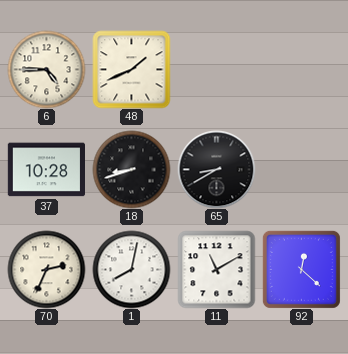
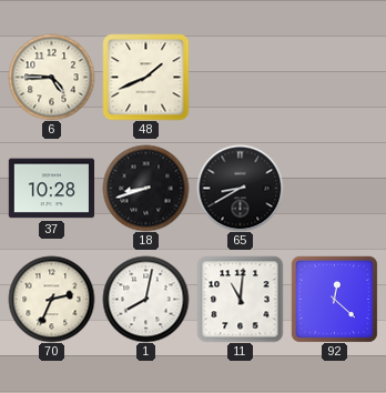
11: 11:10 -> 11:01
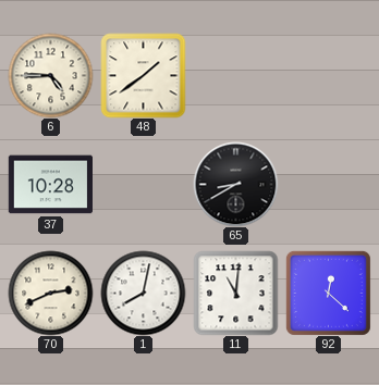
48: 1:41 -> 1:39
18: 8:42 -> none
70: 2:34 -> 2:41
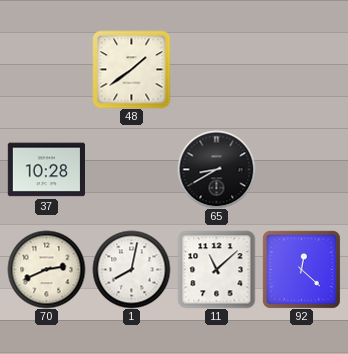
6: 4:45 -> none
11: 11:01 -> 11:08
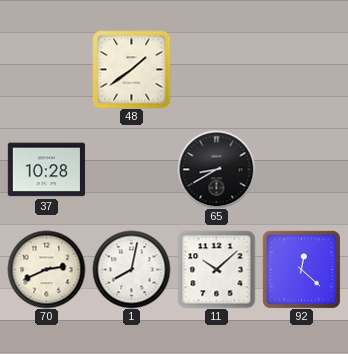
11: 11:08 -> 10:08
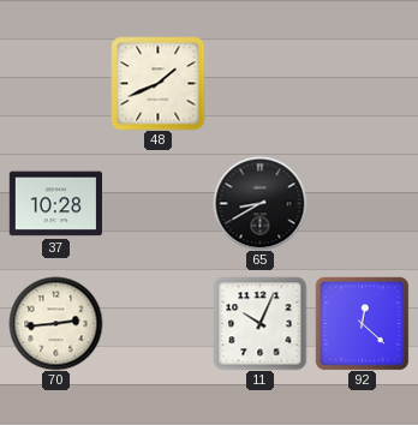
48: 1:39 -> 1:41
70: 2:41 -> 2:44
1: 8:02 -> none
11: 10:08 -> 10:04
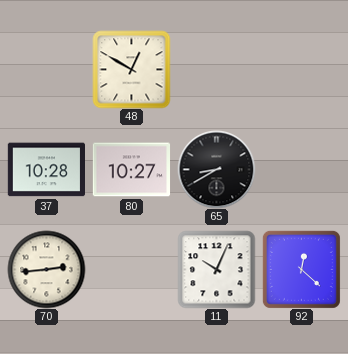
48: 1:41 -> 12:50
80: none -> 10:27
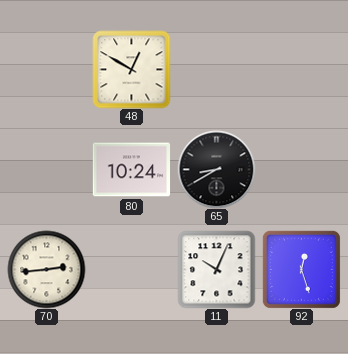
37: 10:28 -> none
80: 10:27 -> 10:24
92: 12:22 -> 12:27
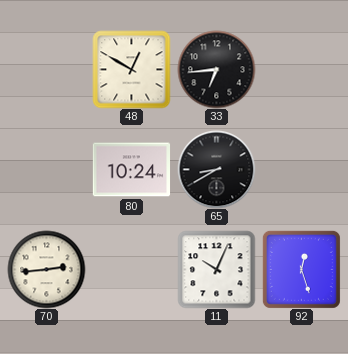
33: none -> 6:44
